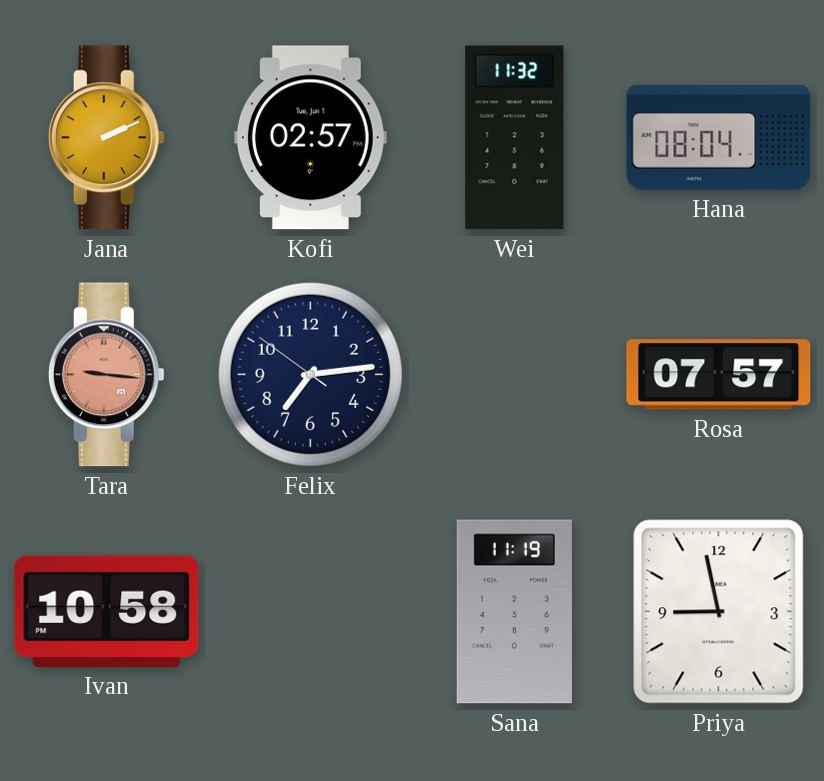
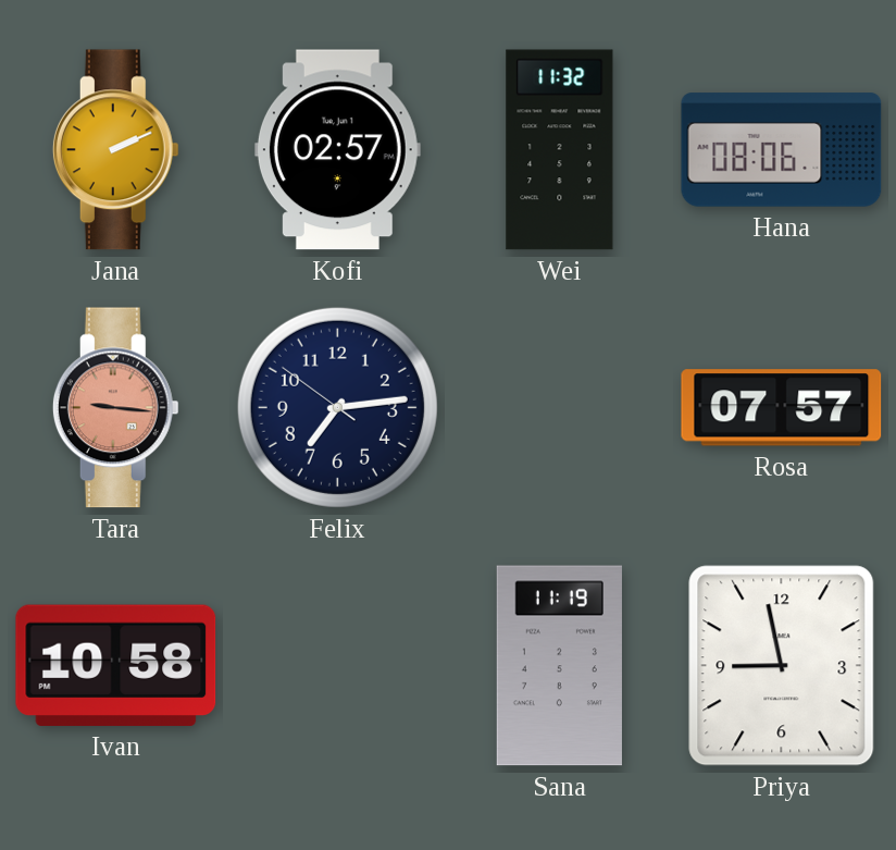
Hana: 08:04 -> 08:06
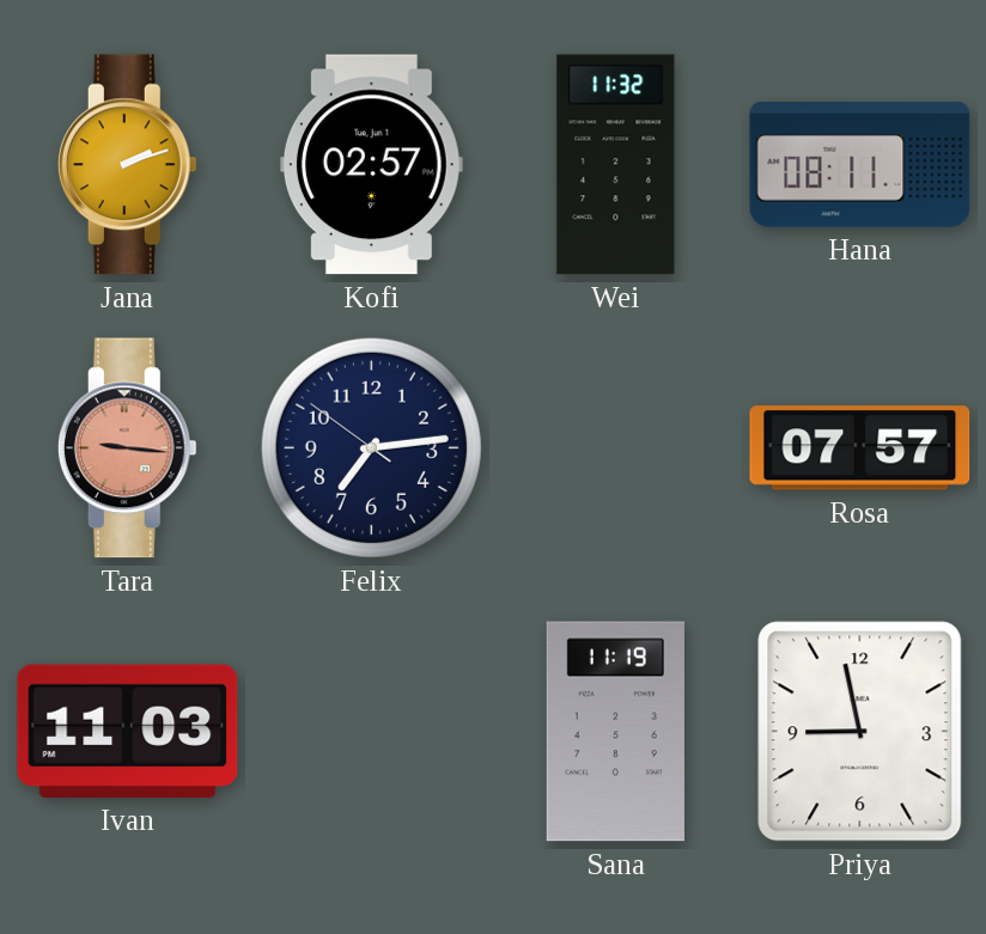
Jana: 2:11 -> 2:12
Hana: 08:06 -> 08:11
Ivan: 10:58 -> 11:03
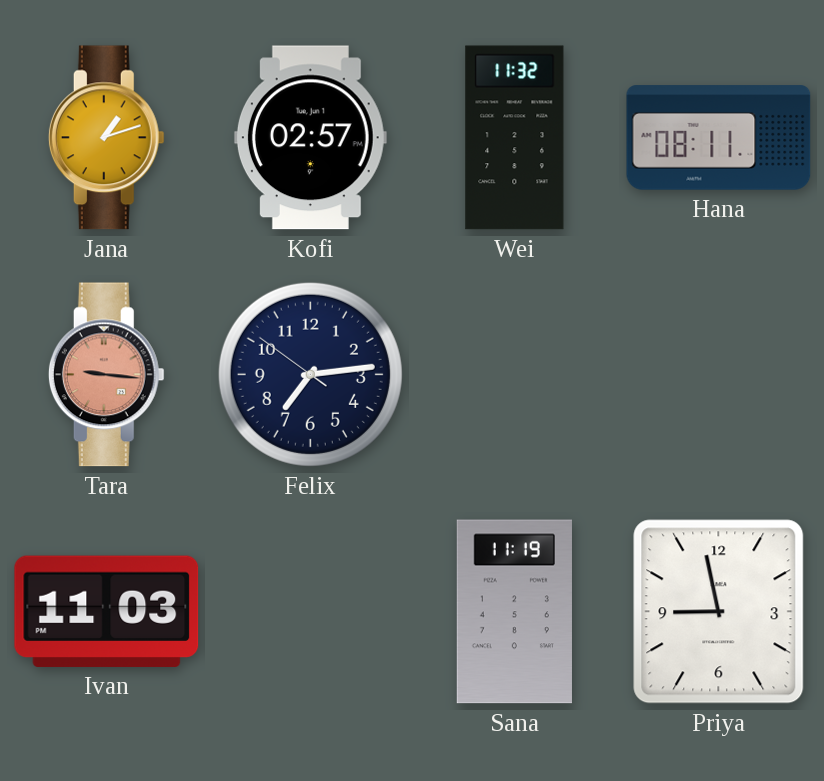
Jana: 2:12 -> 1:12
Rosa: 07:57 -> none
